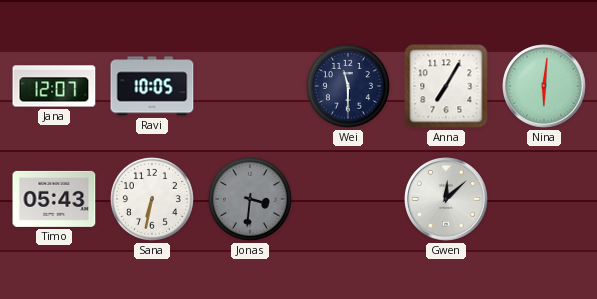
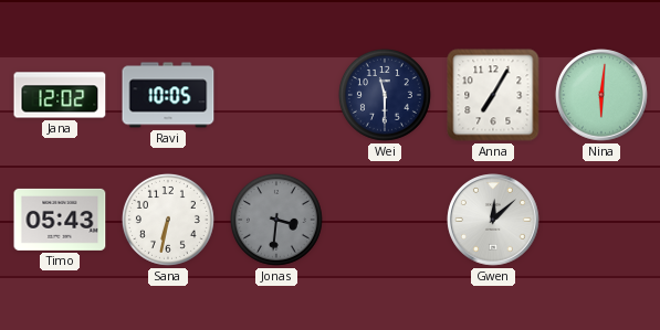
Jana: 12:07 -> 12:02
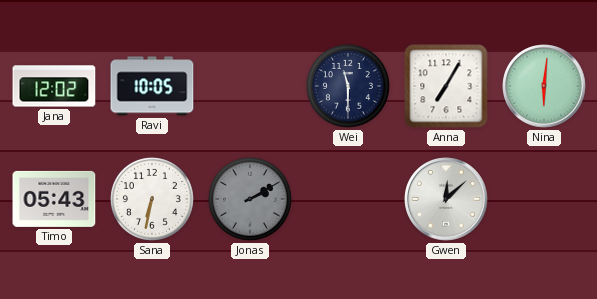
Jonas: 3:31 -> 2:10
